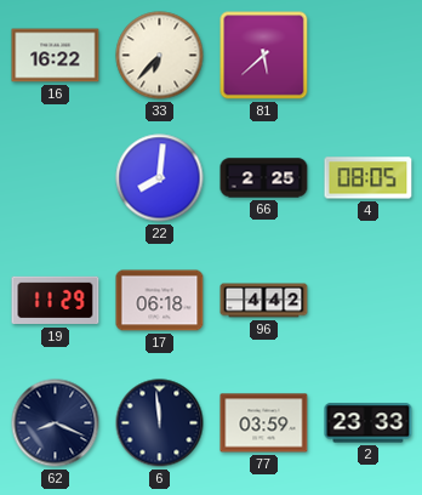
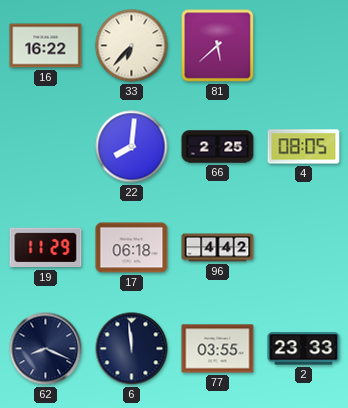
77: 03:59 -> 03:55
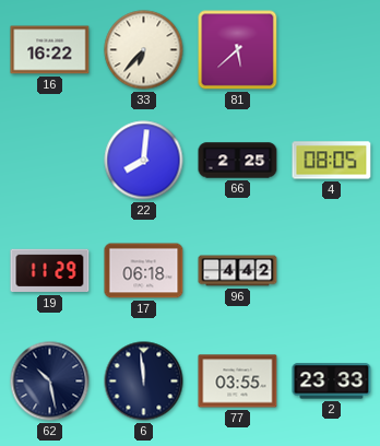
62: 8:19 -> 10:28
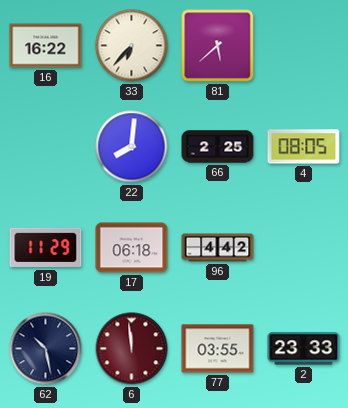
6 dial: navy -> burgundy
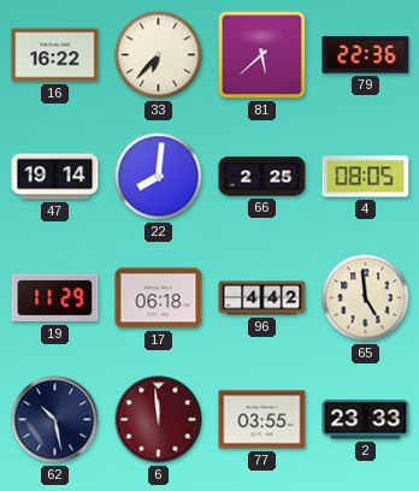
79: none -> 22:36
47: none -> 19:14
65: none -> 4:59
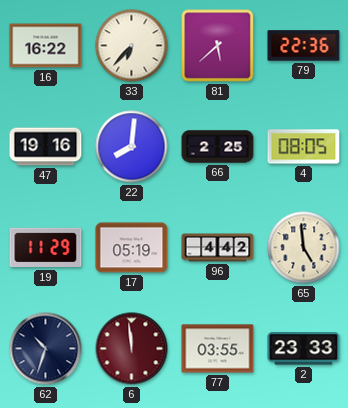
47: 19:14 -> 19:16
17: 06:18 -> 05:19
62: 10:28 -> 10:33
